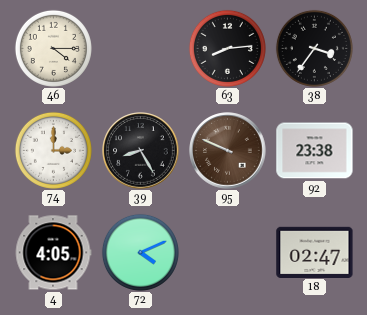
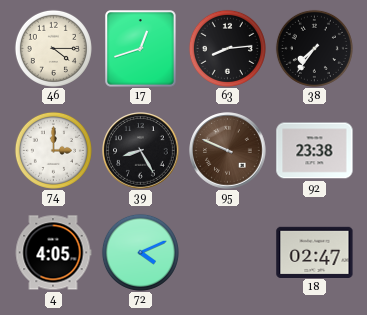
17: none -> 12:42
38: 3:36 -> 7:36
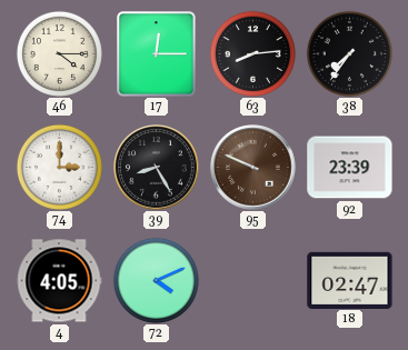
17: 12:42 -> 12:15
92: 23:38 -> 23:39
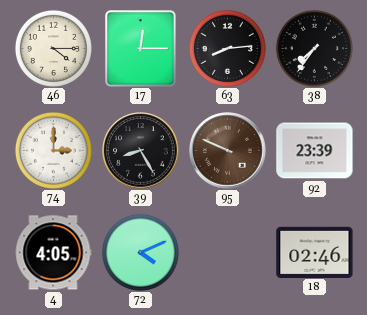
18: 02:47 -> 02:46
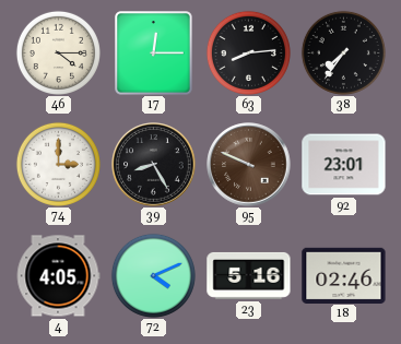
92: 23:39 -> 23:01
23: none -> 5:16
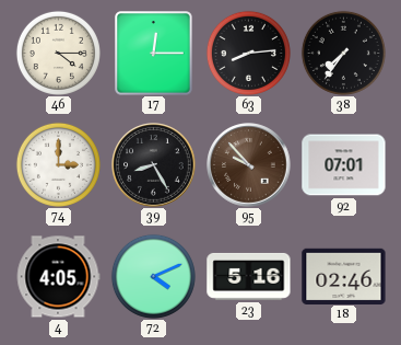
95: 9:49 -> 9:53
92: 23:01 -> 07:01
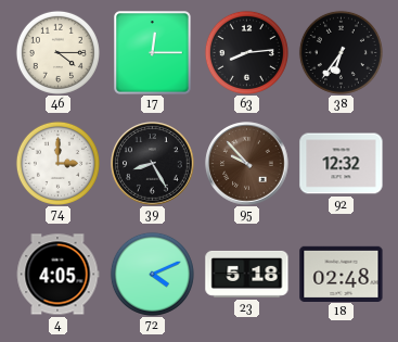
38: 7:36 -> 6:36
92: 07:01 -> 12:32
23: 5:16 -> 5:18
18: 02:46 -> 02:48
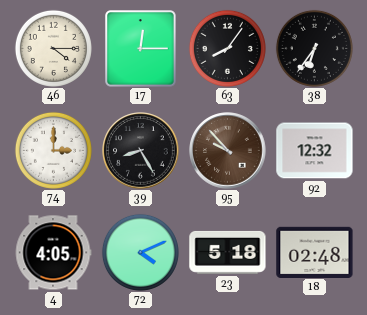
63: 8:14 -> 8:06
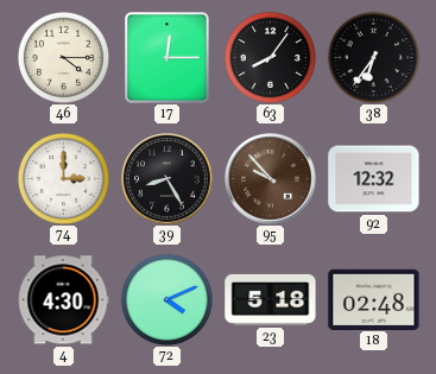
4: 4:05 -> 4:30
